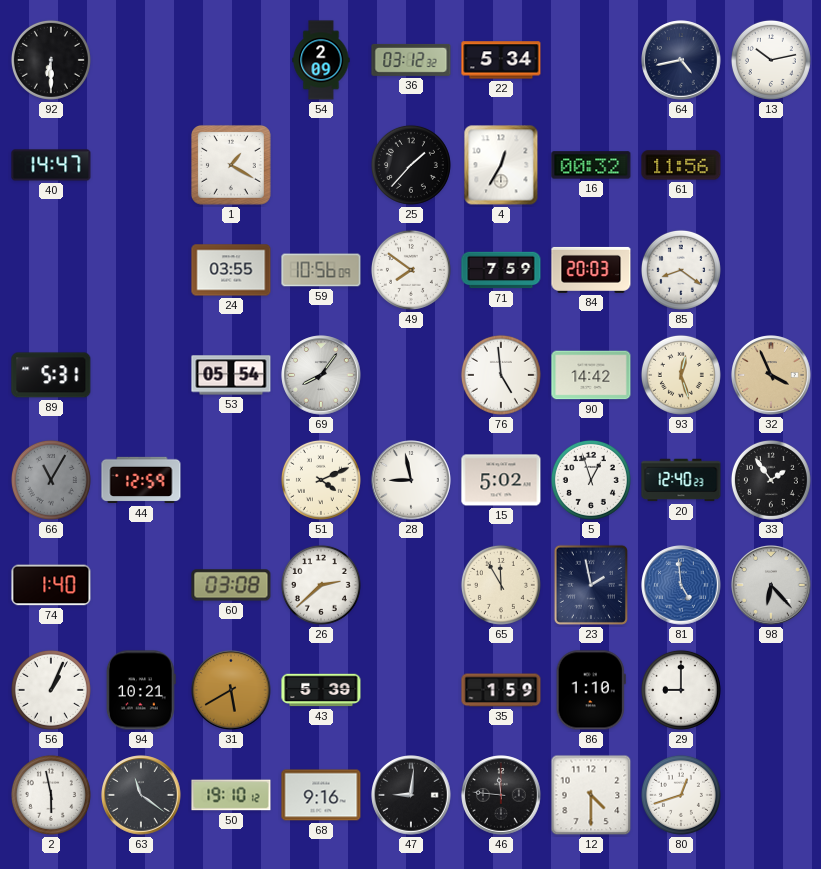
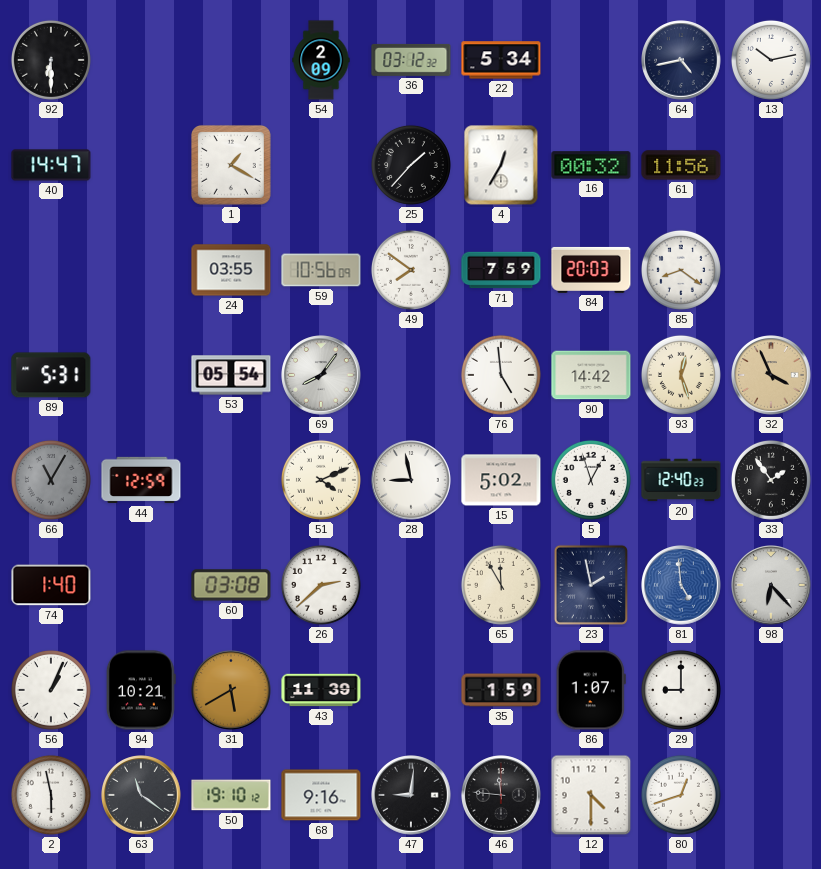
43: 5:39 -> 11:39
86: 1:10 -> 1:07
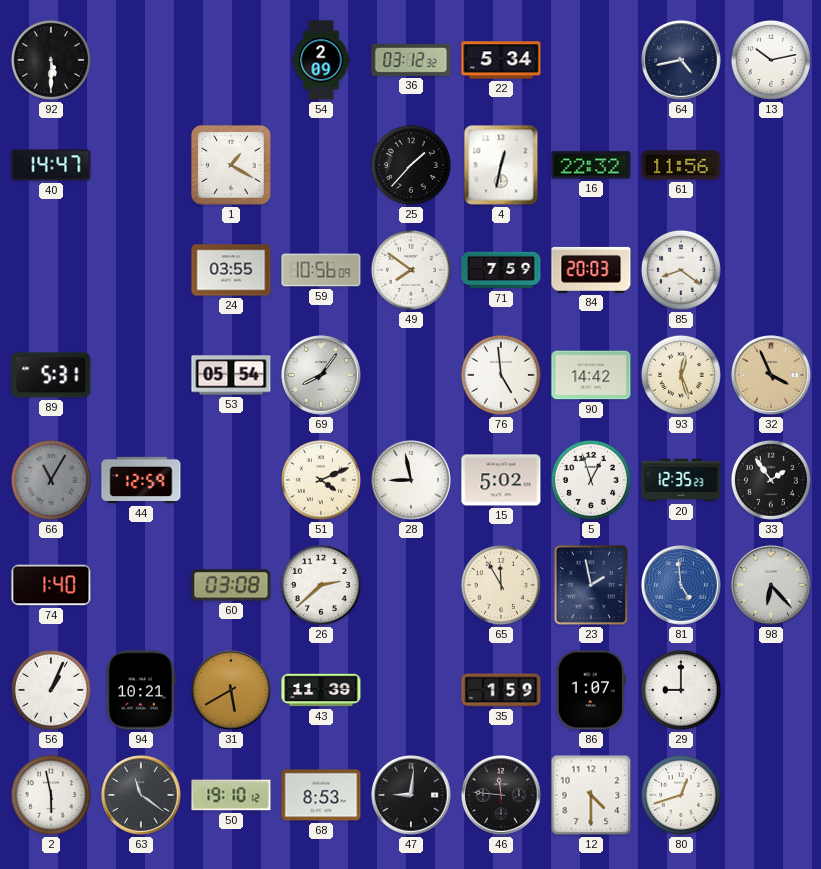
92: 6:30 -> 5:30
4: 12:35 -> 12:32
16: 00:32 -> 22:32
20: 12:40 -> 12:35
68: 9:16 -> 8:53
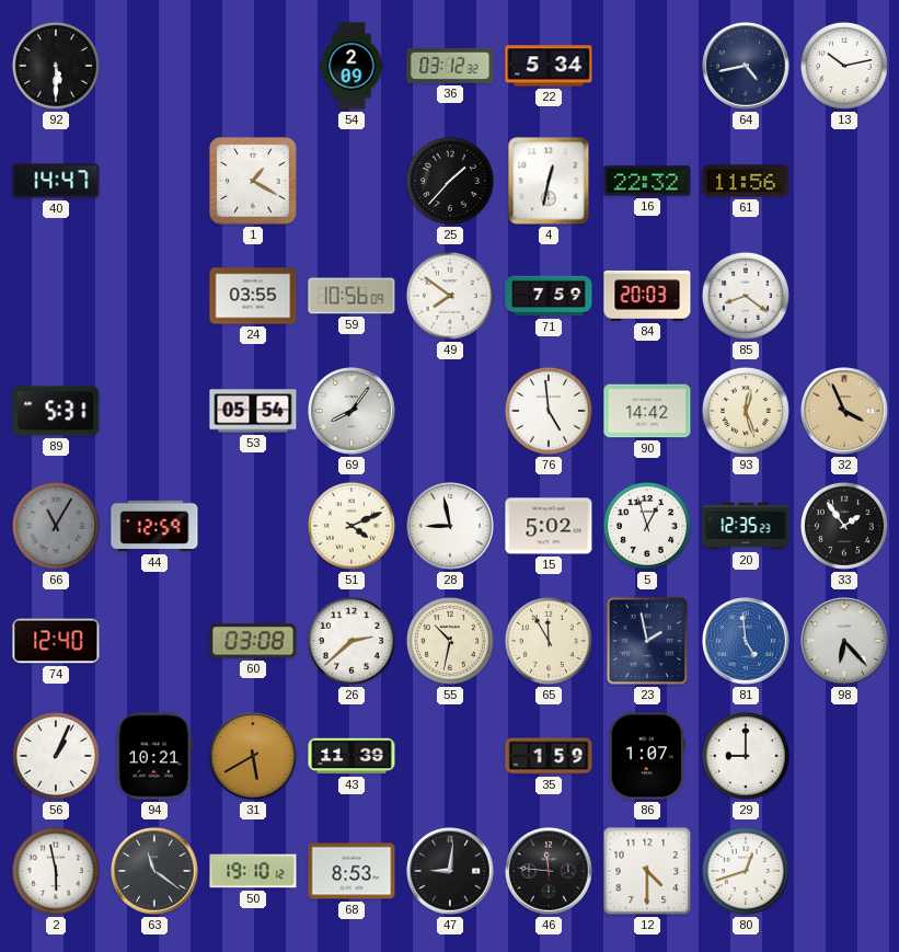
74: 1:40 -> 12:40
55: none -> 10:32
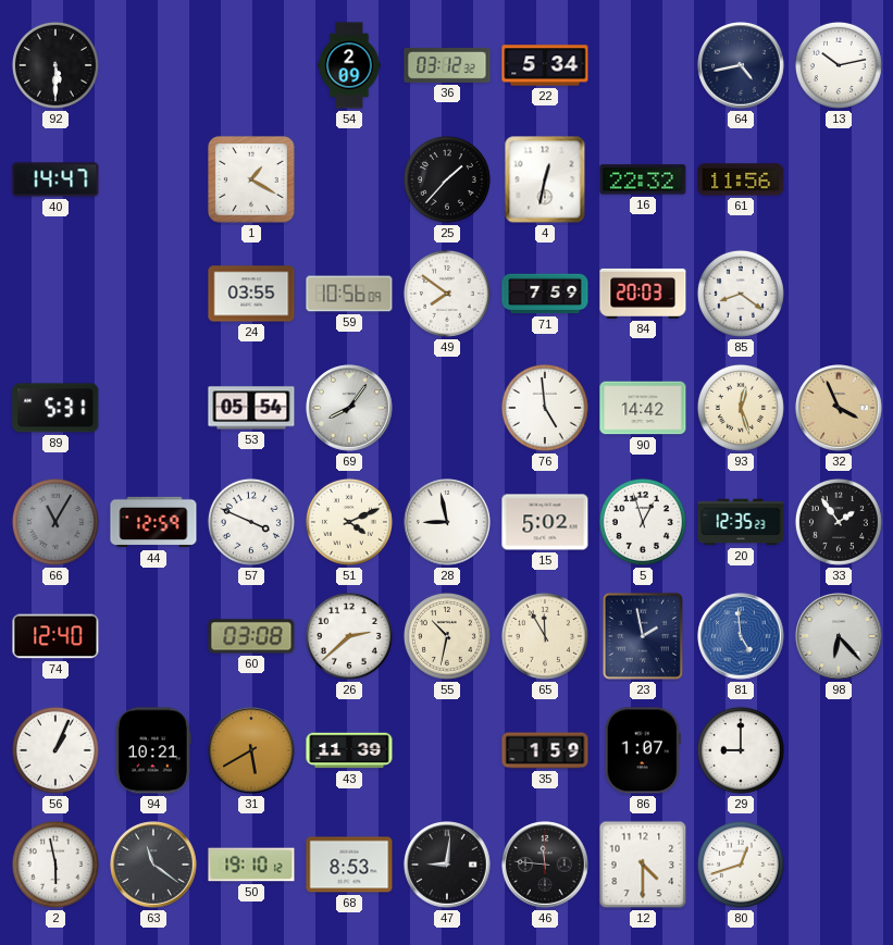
57: none -> 3:49
